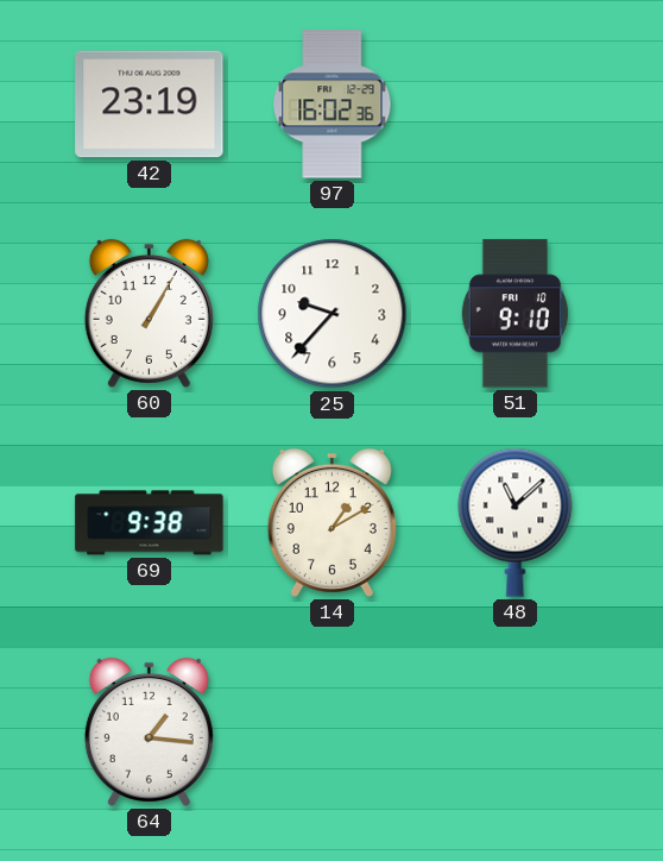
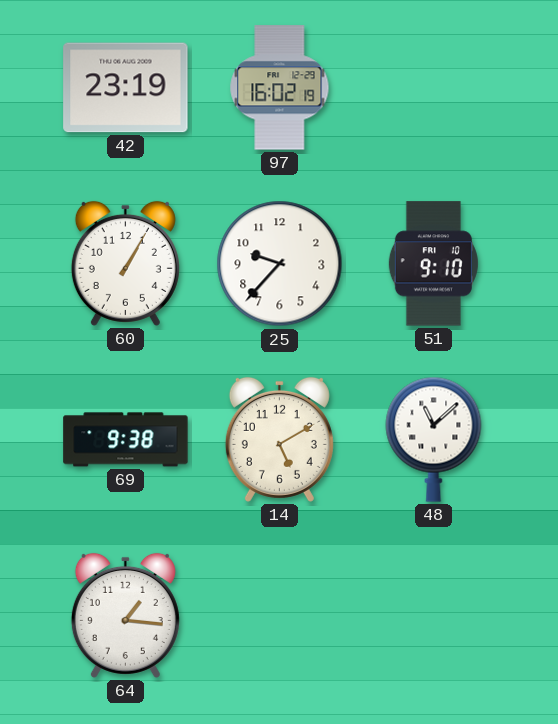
97: 16:02:36 -> 16:02:19
14: 1:10 -> 5:10
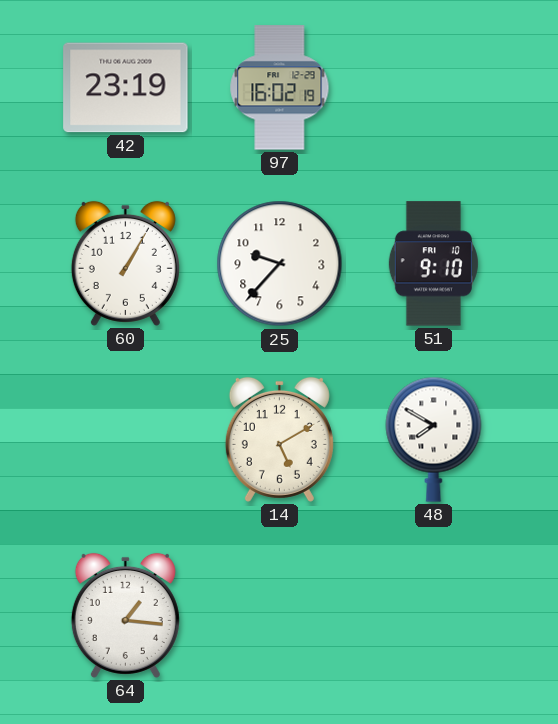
69: 9:38 -> none
48: 11:08 -> 7:50
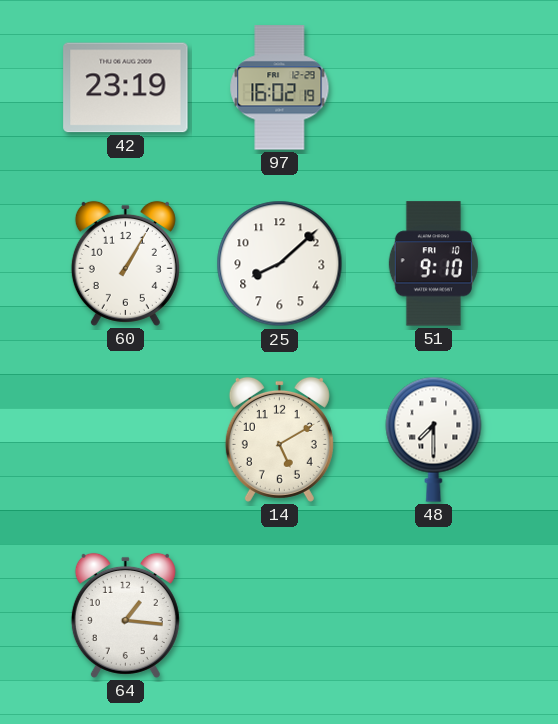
25: 9:37 -> 8:08
48: 7:50 -> 7:30
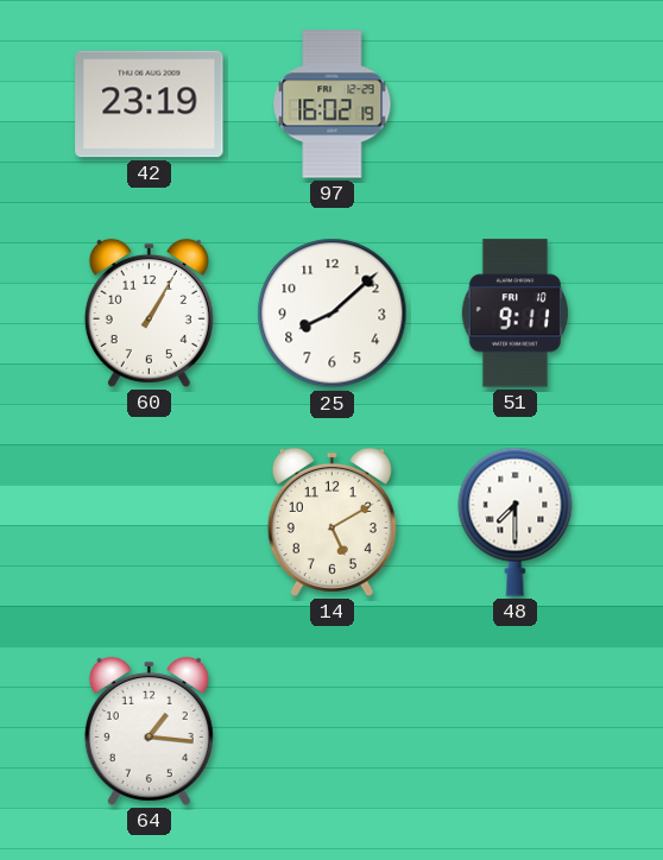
51: 9:10 -> 9:11
